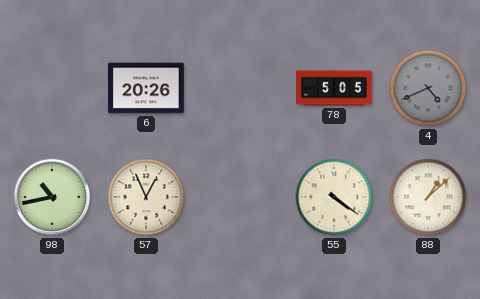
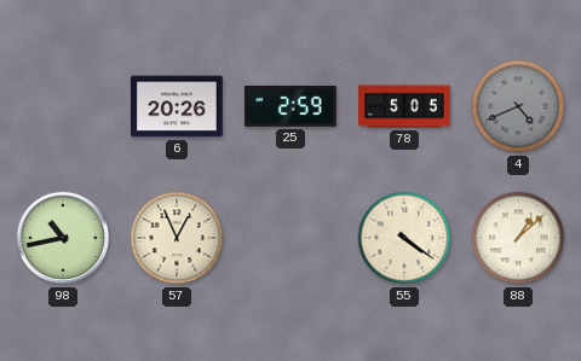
25: none -> 2:59
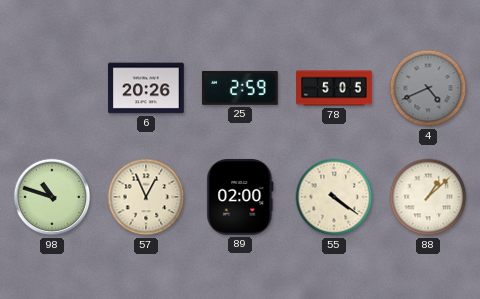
98: 10:43 -> 10:48
89: none -> 02:00
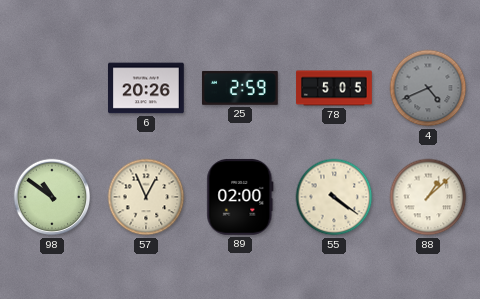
98: 10:48 -> 10:51
